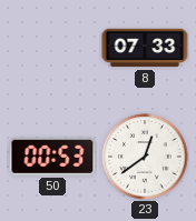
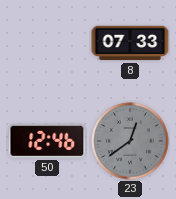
50: 00:53 -> 12:46
23 dial: white -> grey
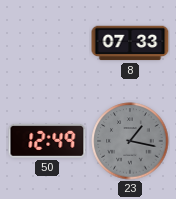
50: 12:46 -> 12:49
23: 12:39 -> 1:17
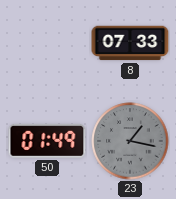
50: 12:49 -> 01:49
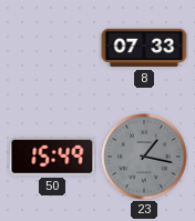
50: 01:49 -> 15:49
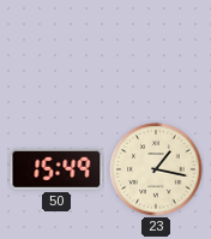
8: 07:33 -> none
23 dial: grey -> cream
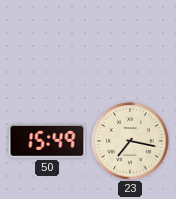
23: 1:17 -> 7:17
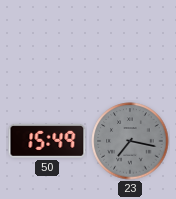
23 dial: cream -> grey
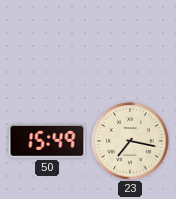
23 dial: grey -> cream
